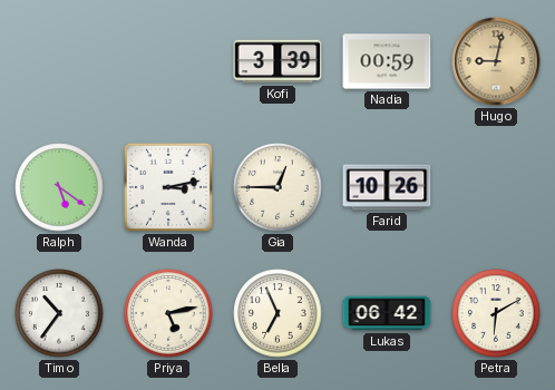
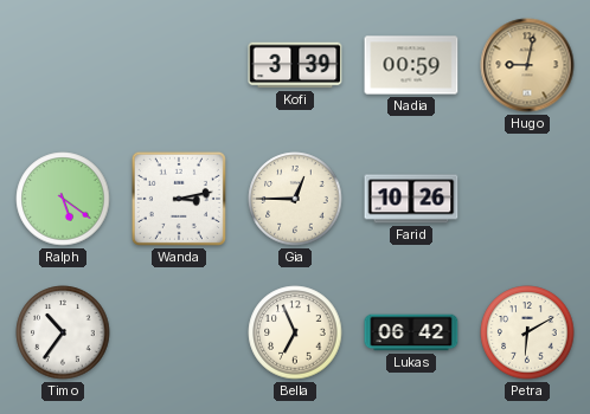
Priya: 5:13 -> none
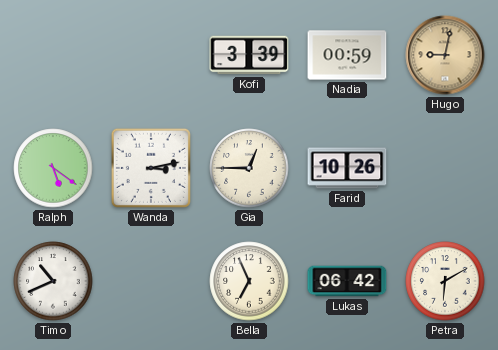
Timo: 10:36 -> 10:41
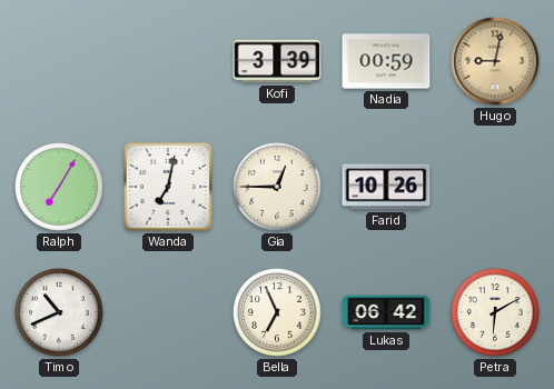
Ralph: 5:21 -> 7:05
Wanda: 3:13 -> 7:02
